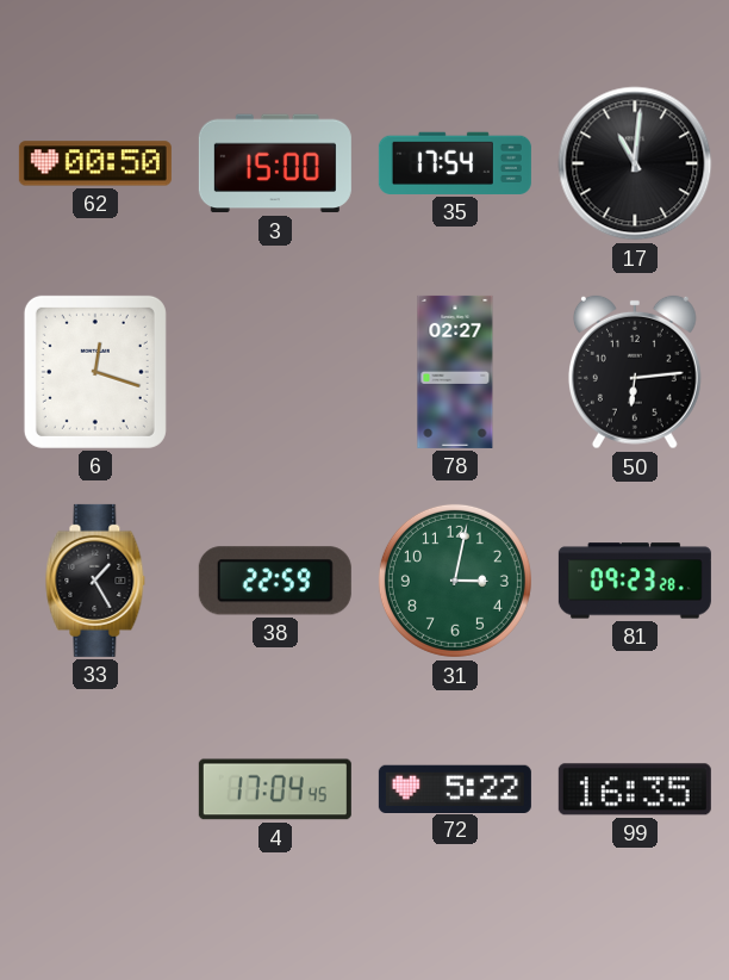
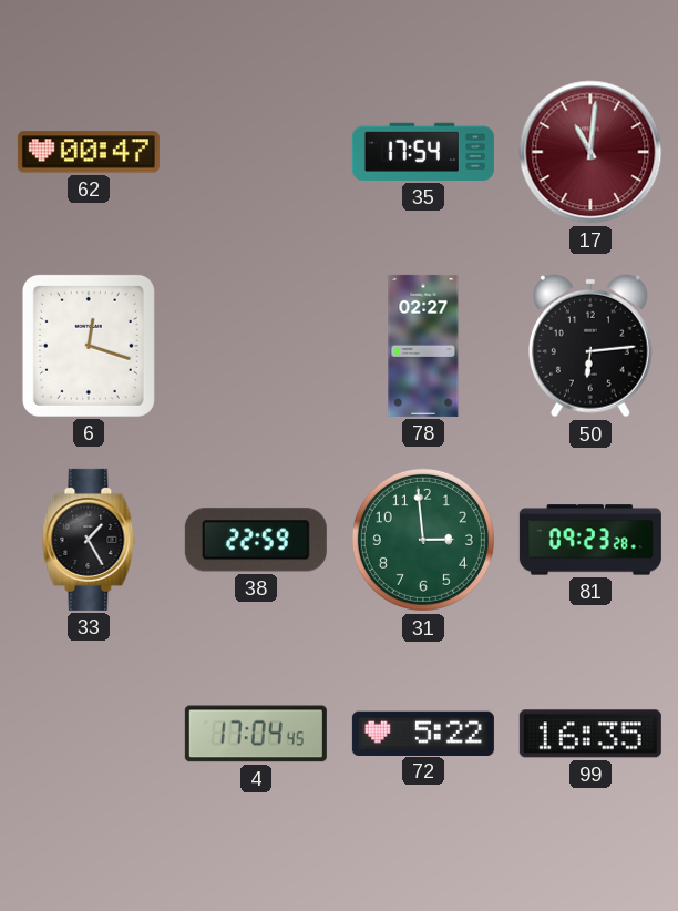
62: 00:50 -> 00:47
3: 15:00 -> none
17 dial: black -> burgundy
31: 3:02 -> 2:59
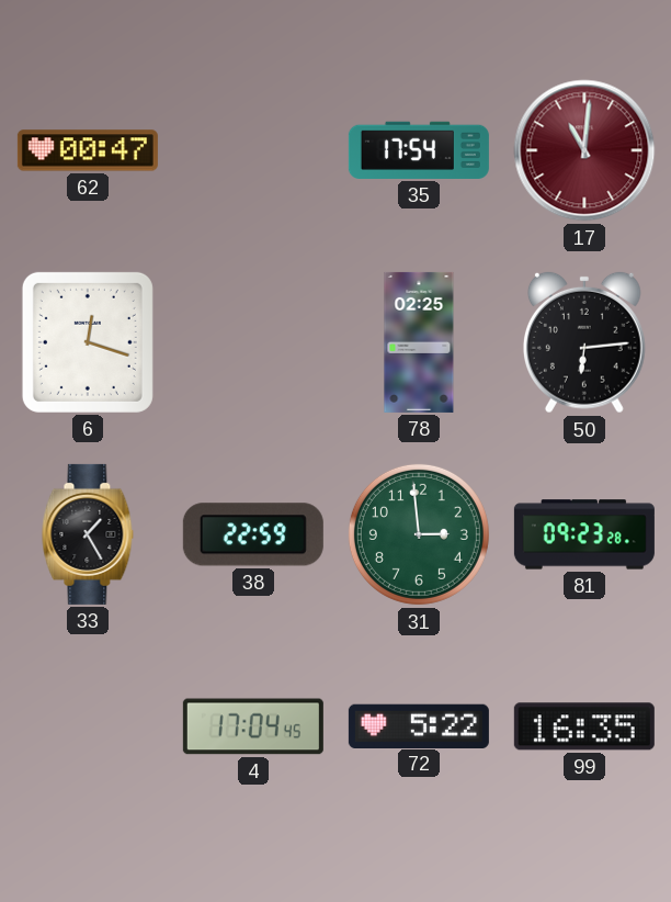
78: 02:27 -> 02:25
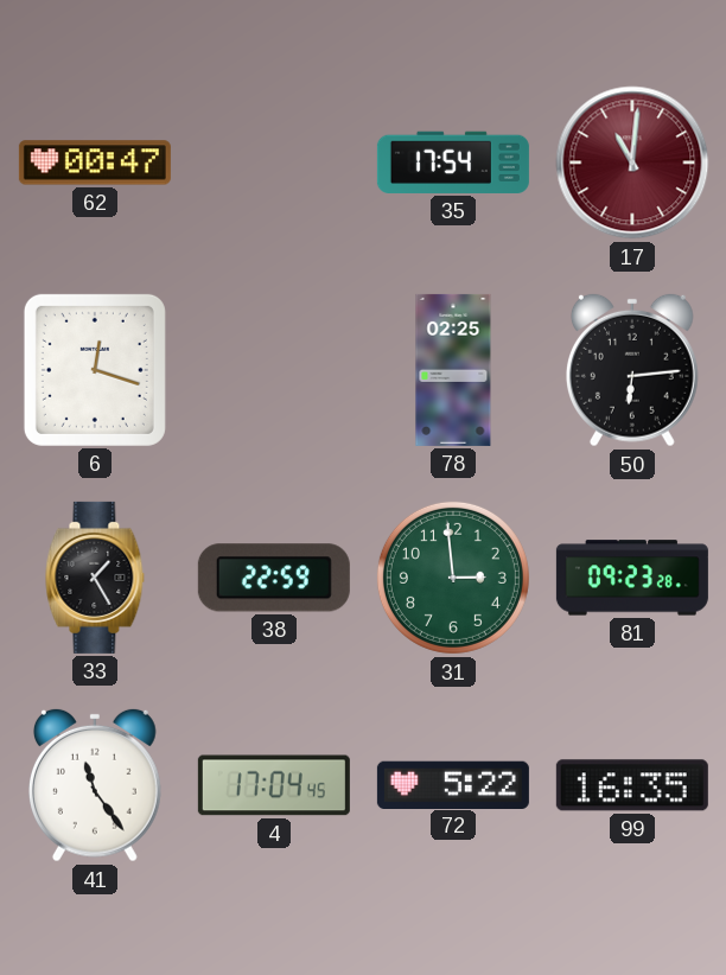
41: none -> 11:24
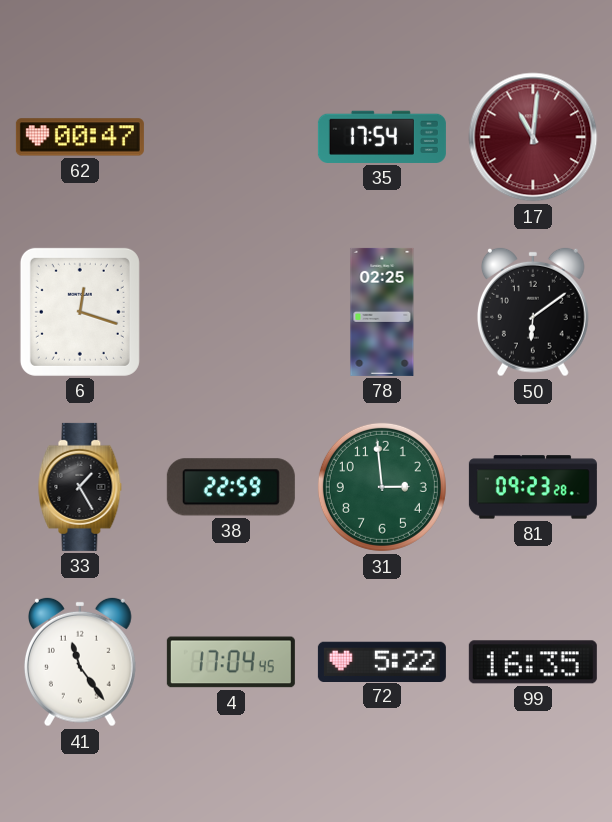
50: 6:14 -> 6:09
